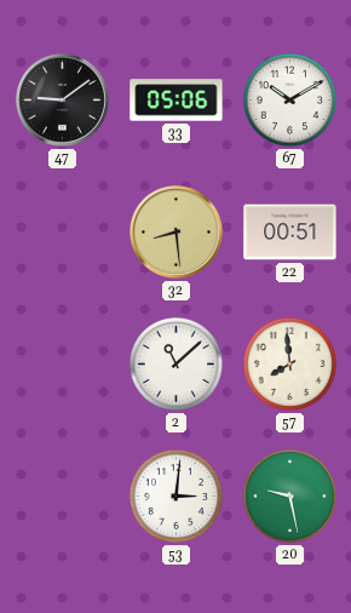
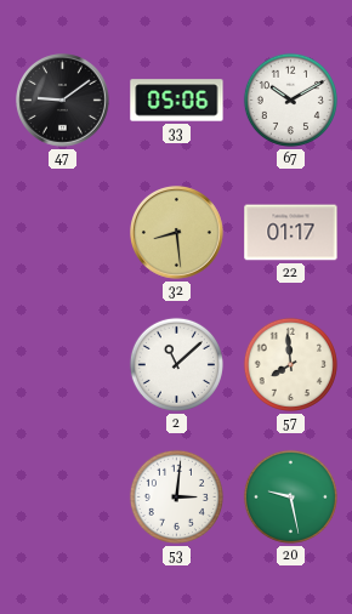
22: 00:51 -> 01:17
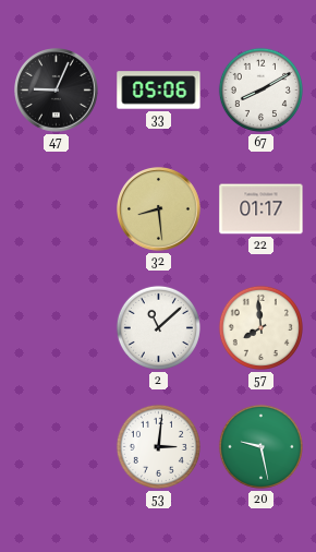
47: 9:09 -> 9:04
67: 10:10 -> 8:10
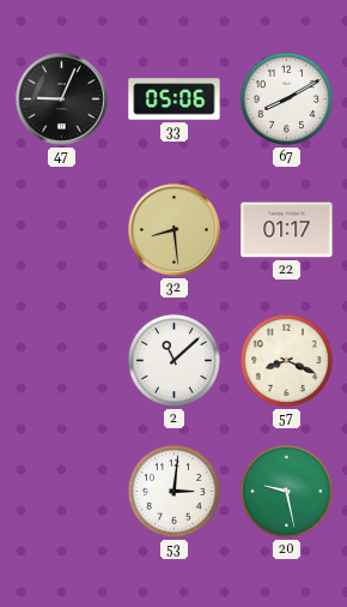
57: 7:59 -> 8:19
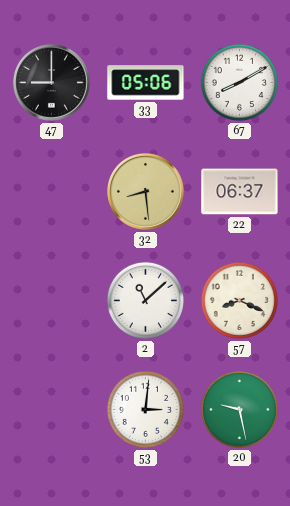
47: 9:04 -> 9:00
22: 01:17 -> 06:37
